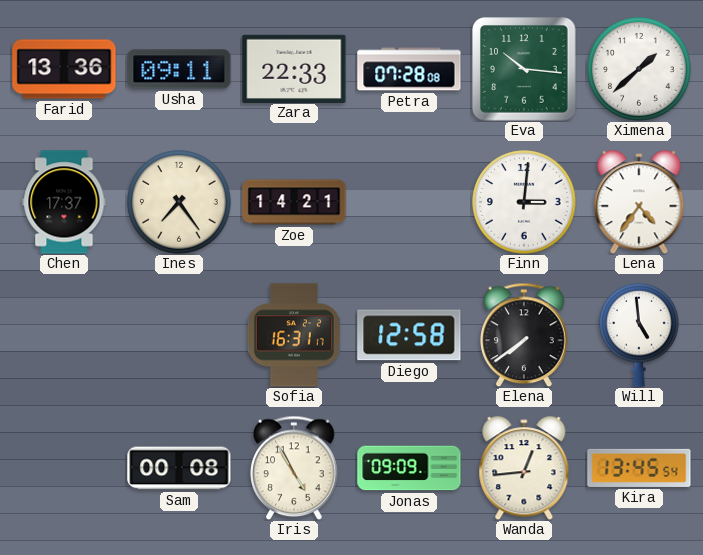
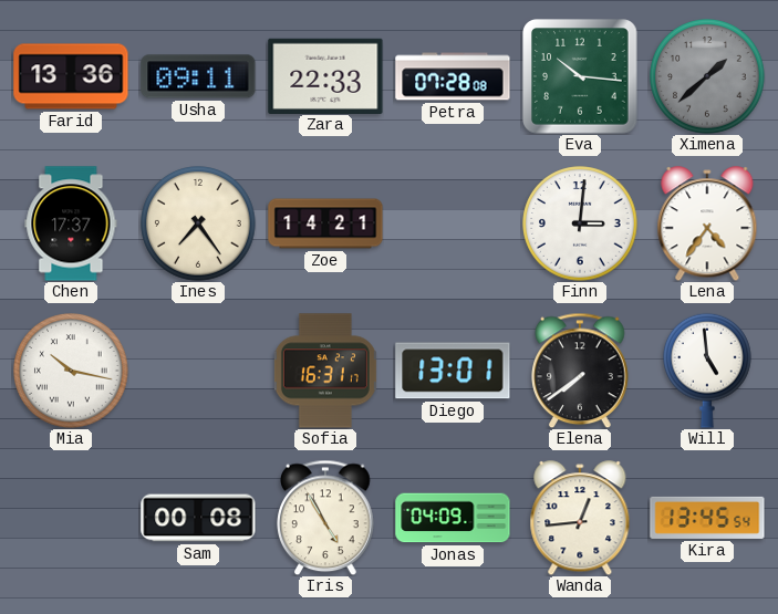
Ximena dial: white -> grey
Mia: none -> 10:17
Diego: 12:58 -> 13:01
Jonas: 09:09 -> 04:09
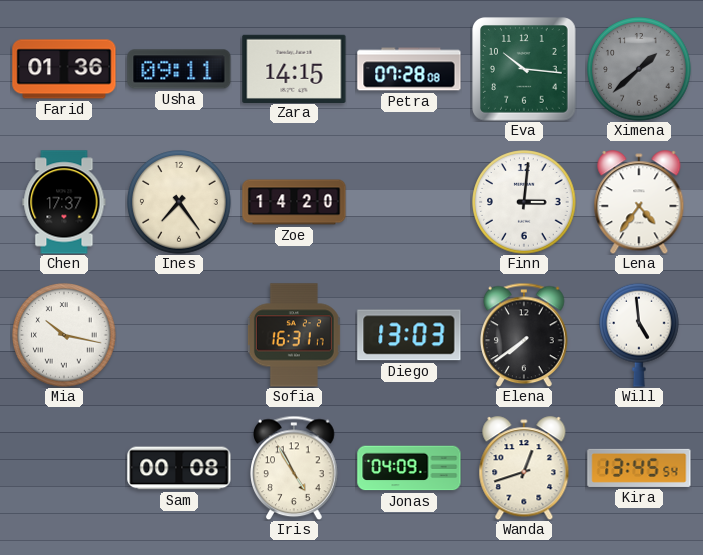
Farid: 13:36 -> 01:36
Zara: 22:33 -> 14:15
Zoe: 14:21 -> 14:20
Diego: 13:01 -> 13:03
Wanda: 12:44 -> 12:42
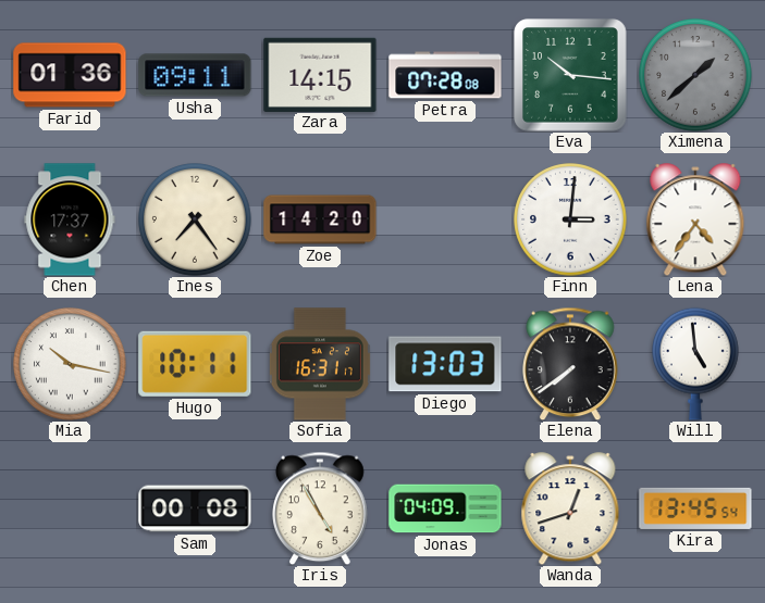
Hugo: none -> 10:11
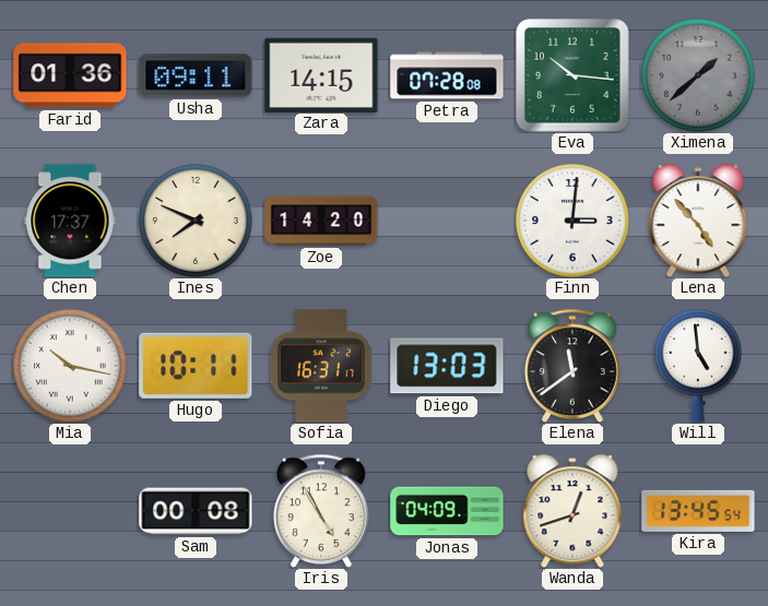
Ines: 7:24 -> 7:49
Lena: 4:36 -> 4:53
Elena: 7:39 -> 11:39
